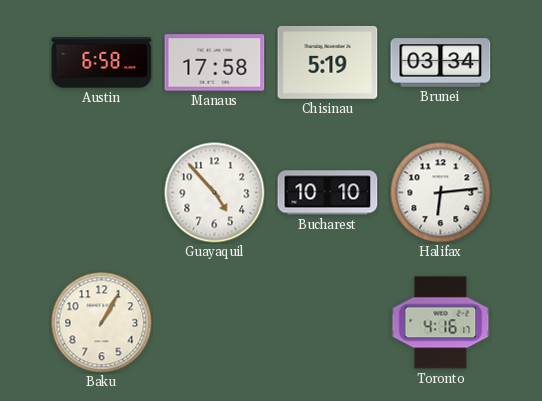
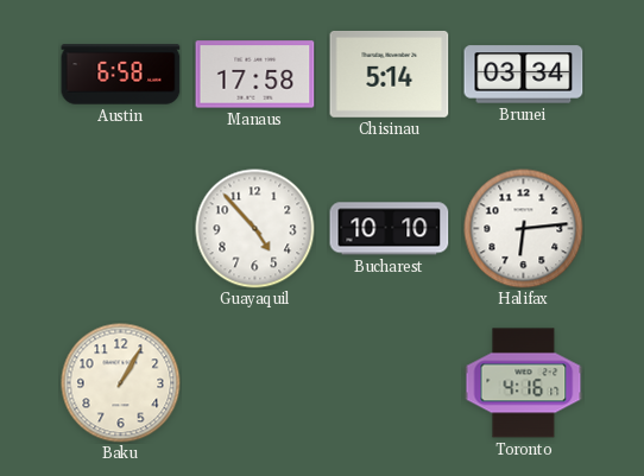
Chisinau: 5:19 -> 5:14
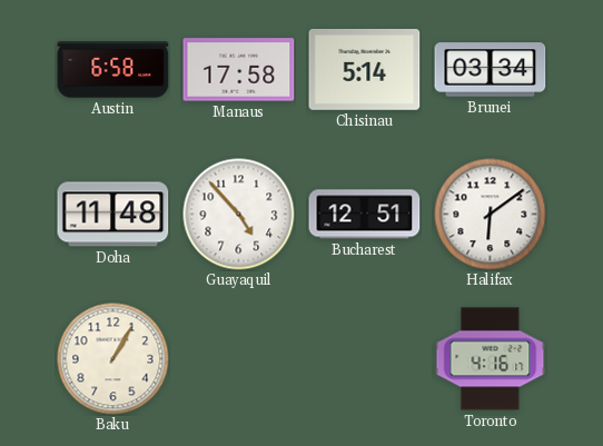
Doha: none -> 11:48
Bucharest: 10:10 -> 12:51
Halifax: 6:14 -> 6:09
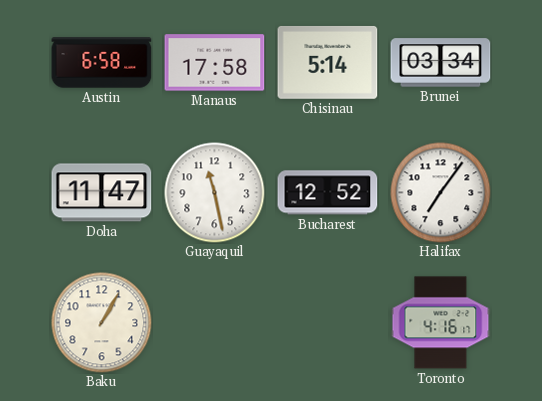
Doha: 11:48 -> 11:47
Guayaquil: 4:53 -> 11:28
Bucharest: 12:51 -> 12:52
Halifax: 6:09 -> 7:06
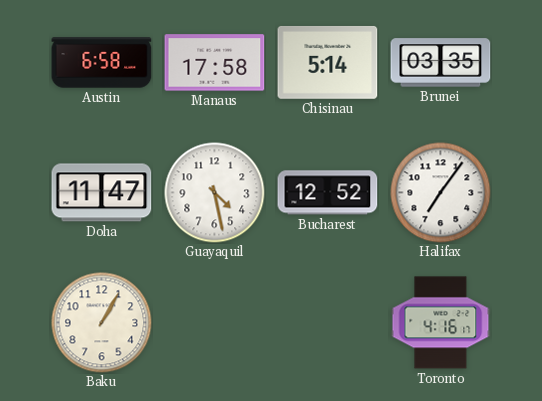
Brunei: 03:34 -> 03:35
Guayaquil: 11:28 -> 4:28
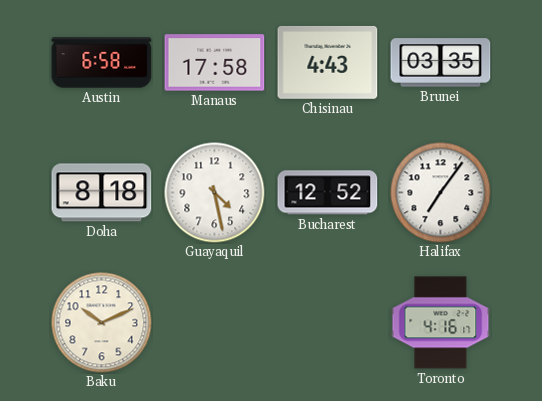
Chisinau: 5:14 -> 4:43
Doha: 11:47 -> 8:18
Baku: 1:05 -> 10:11
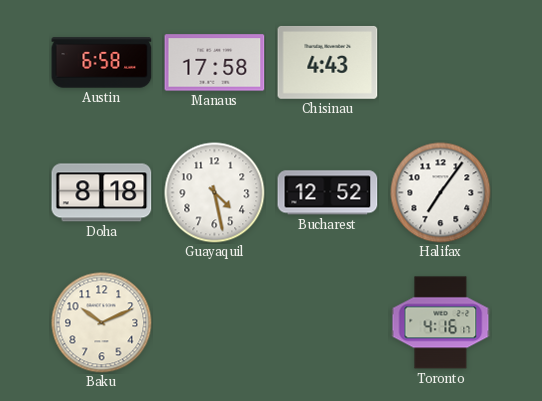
Brunei: 03:35 -> none
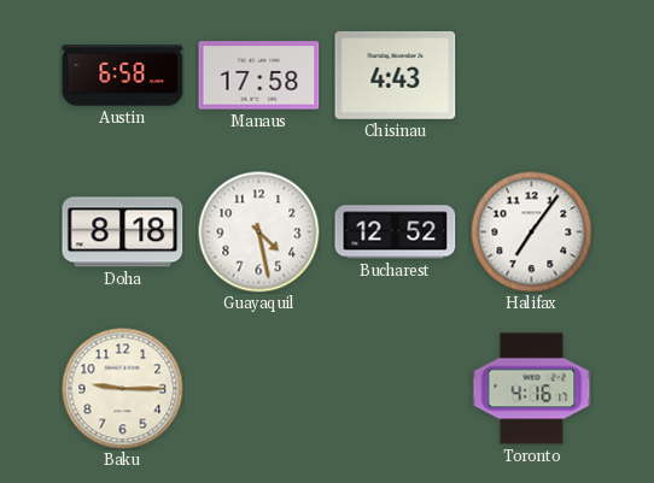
Baku: 10:11 -> 9:15
